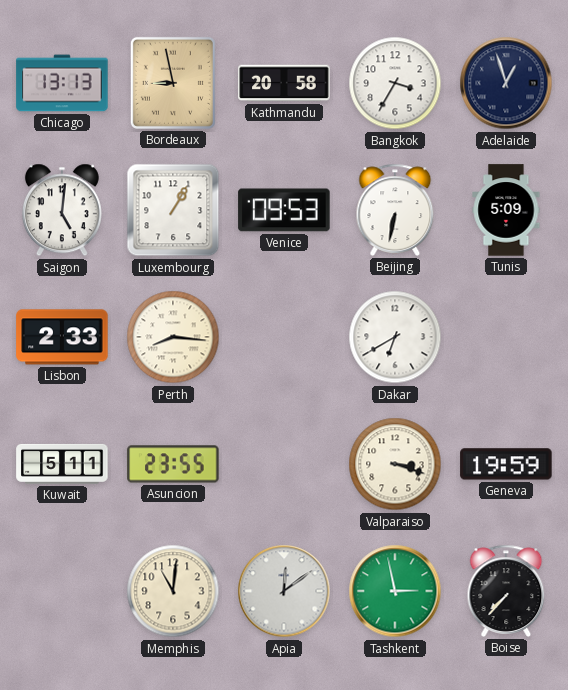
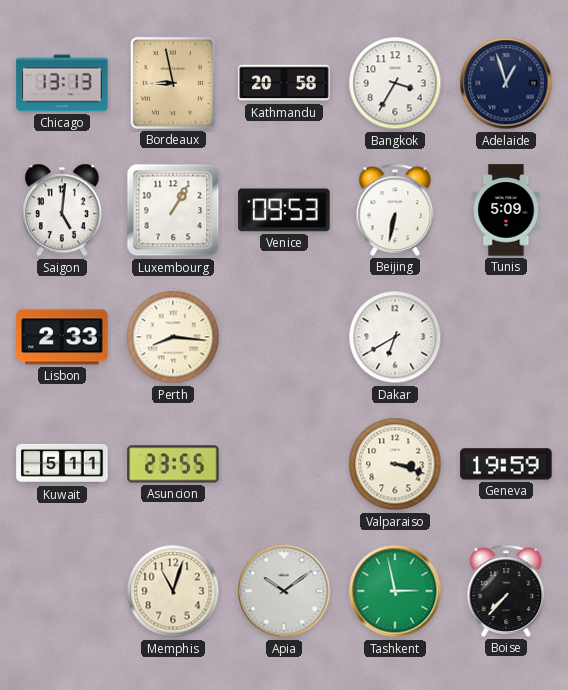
Memphis: 11:01 -> 11:03
Apia: 12:09 -> 10:09
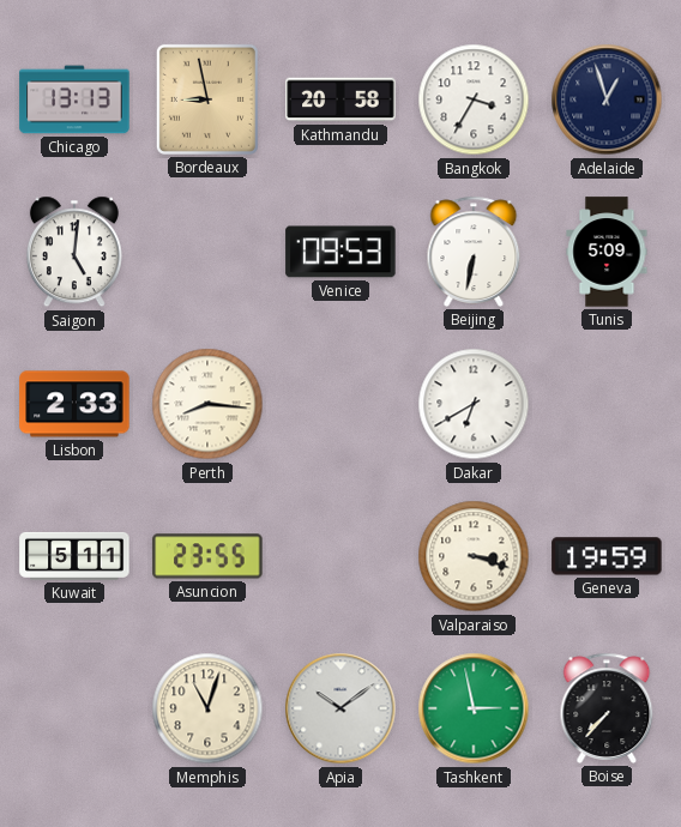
Luxembourg: 1:05 -> none
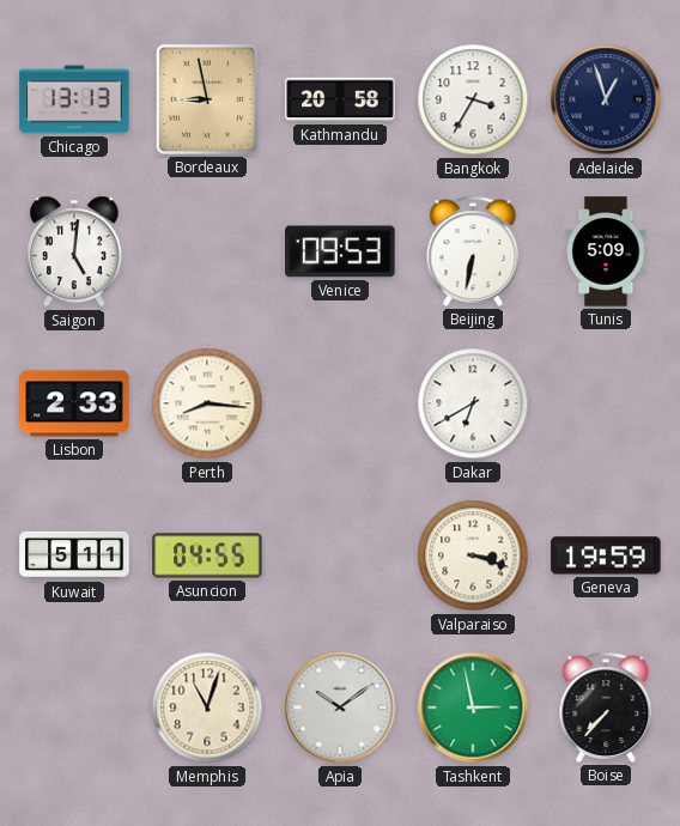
Asuncion: 23:55 -> 04:55
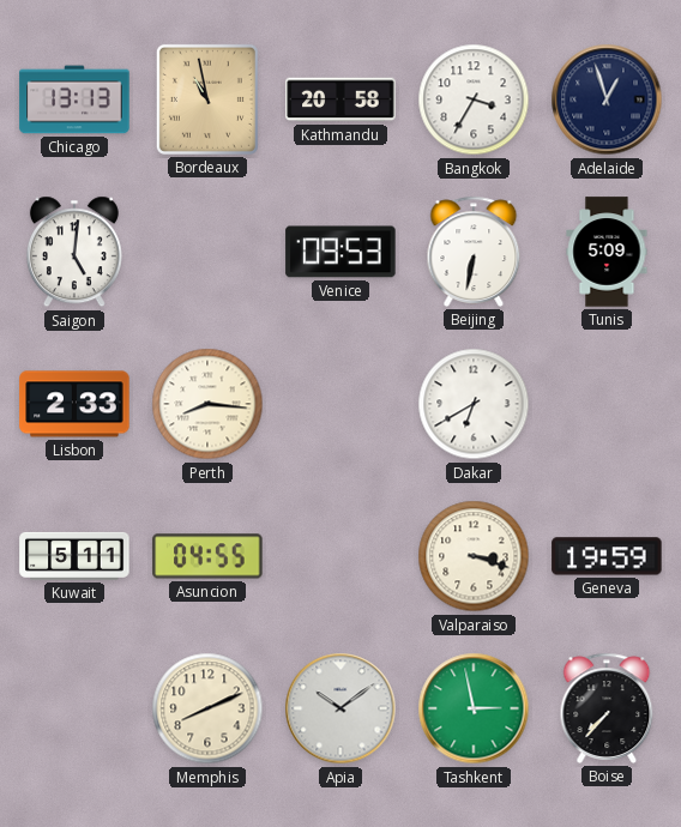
Bordeaux: 8:58 -> 10:58
Memphis: 11:03 -> 8:11
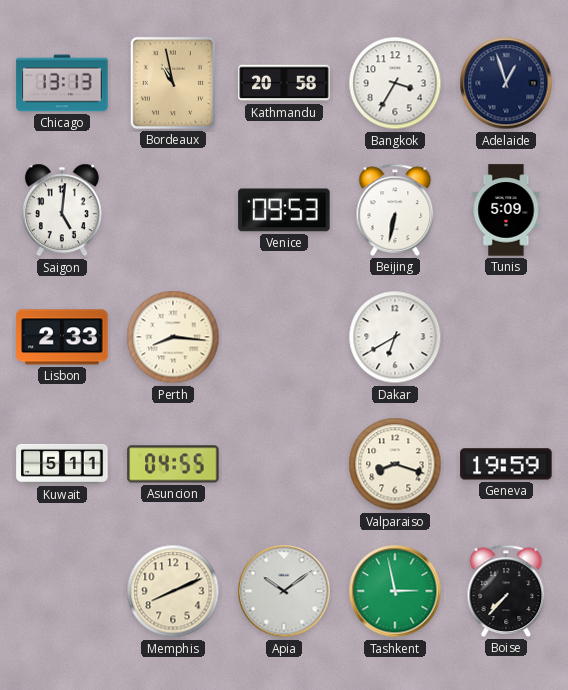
Valparaiso: 3:18 -> 8:18
